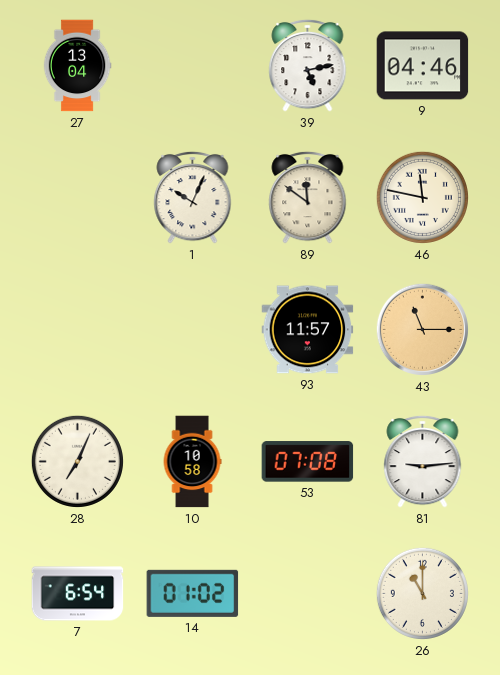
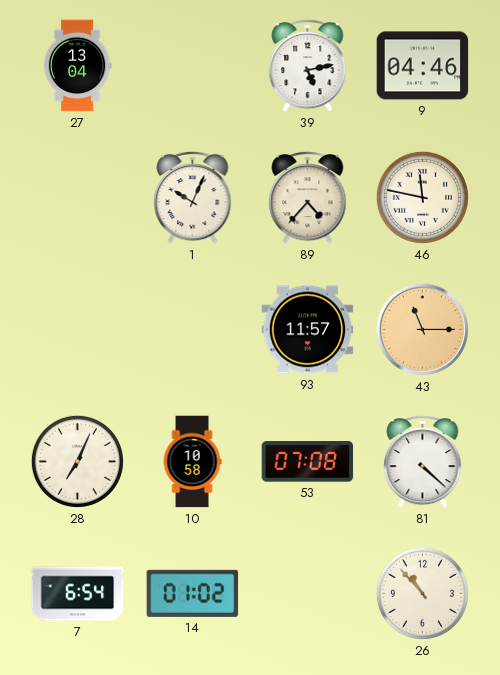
89: 11:51 -> 4:37
81: 9:14 -> 4:22
26: 11:00 -> 10:53
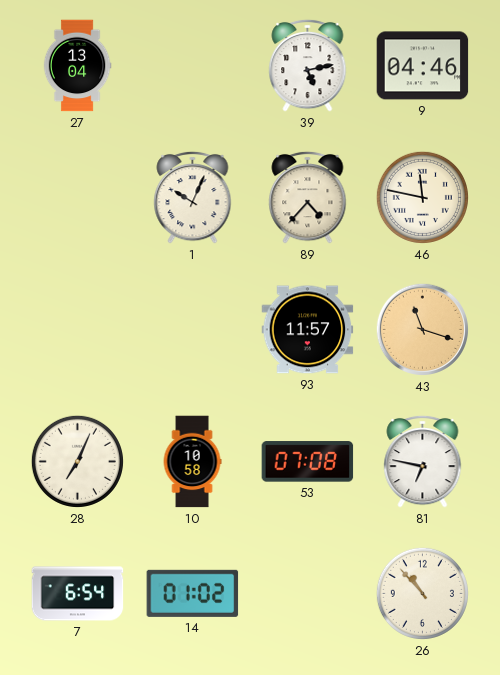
43: 11:15 -> 11:18
81: 4:22 -> 6:47
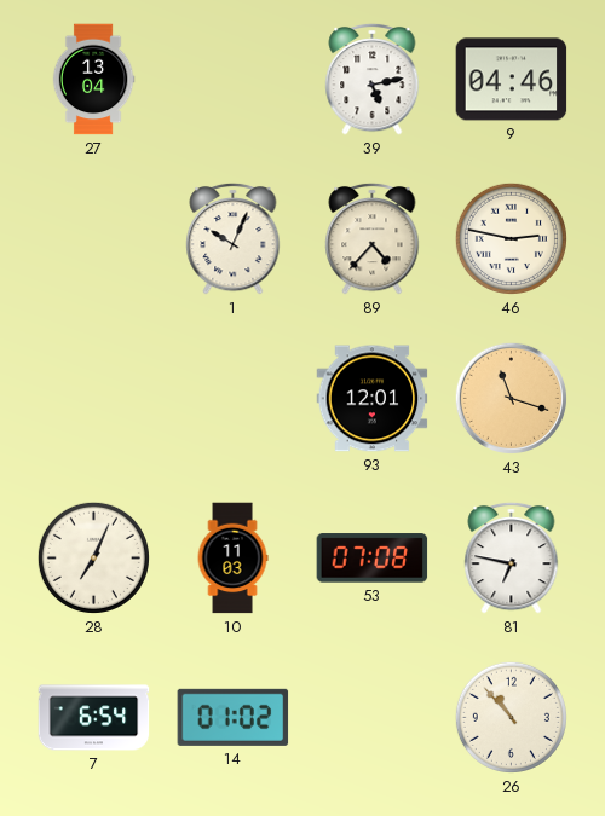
46: 11:47 -> 2:47
93: 11:57 -> 12:01
10: 10:58 -> 11:03
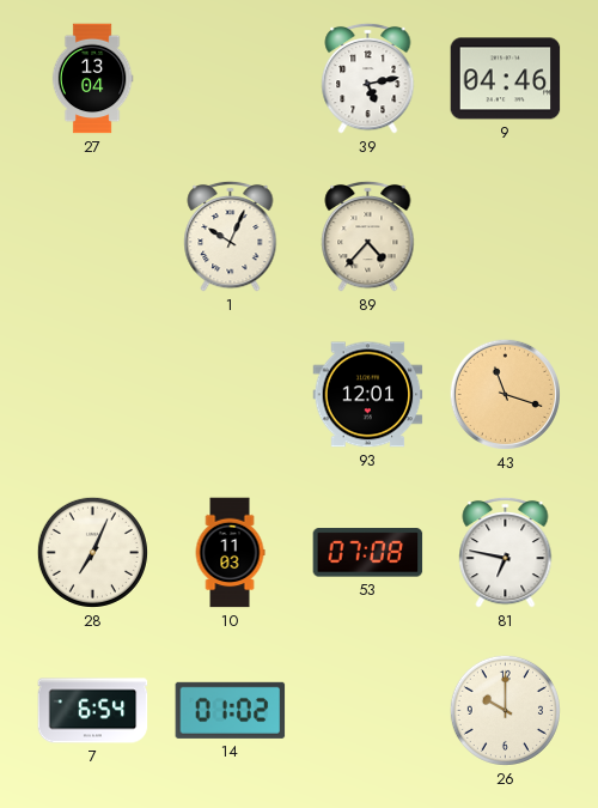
46: 2:47 -> none
26: 10:53 -> 10:00
